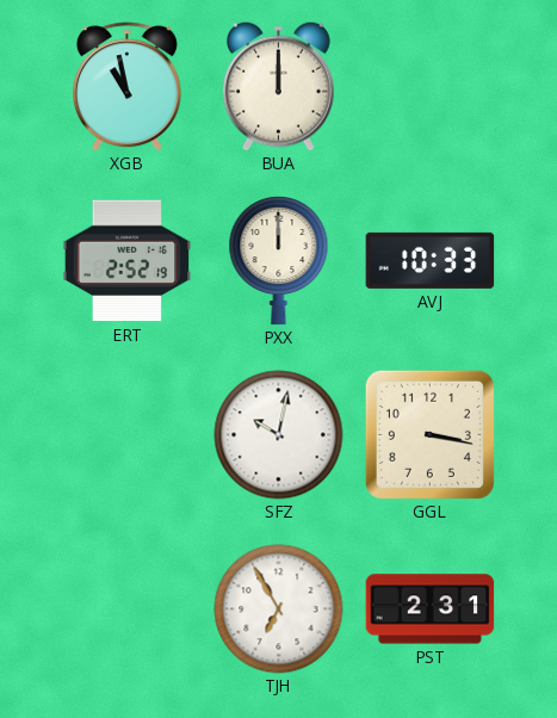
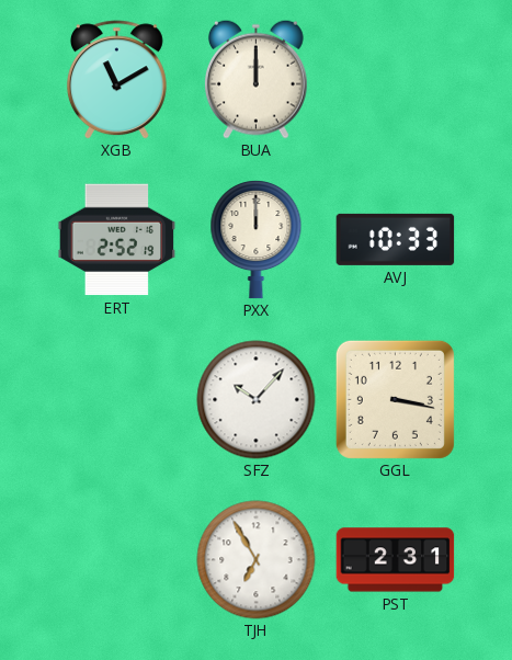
XGB: 10:58 -> 11:10
SFZ: 10:02 -> 10:07
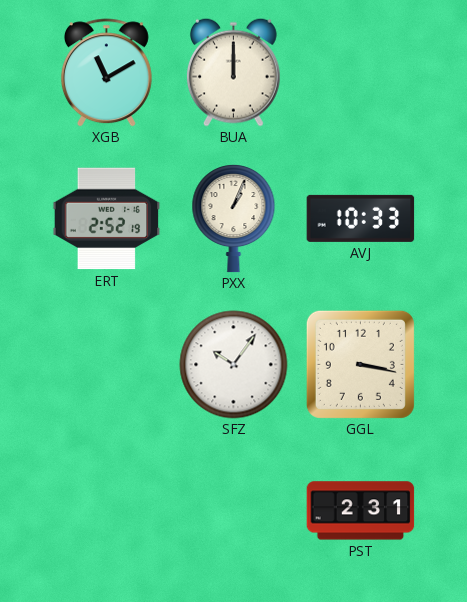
PXX: 12:00 -> 1:04
SFZ: 10:07 -> 10:06
TJH: 6:55 -> none
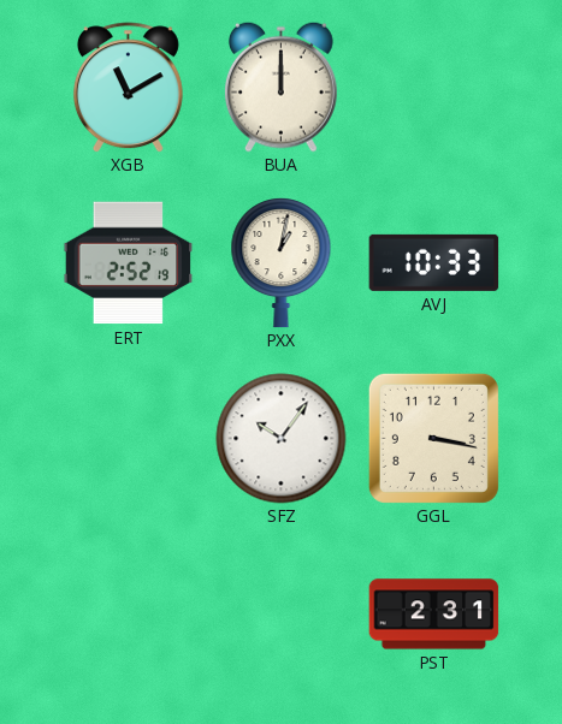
PXX: 1:04 -> 1:02
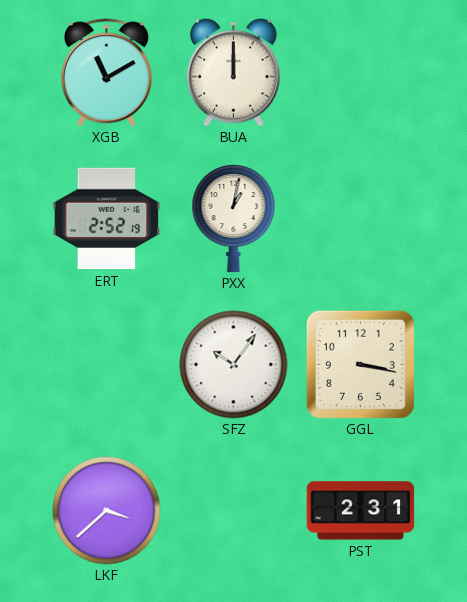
AVJ: 10:33 -> none
LKF: none -> 3:38
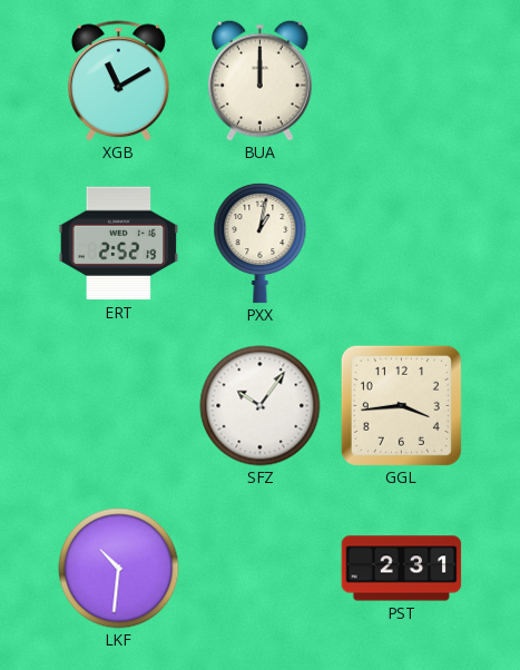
GGL: 3:17 -> 3:44
LKF: 3:38 -> 10:31
